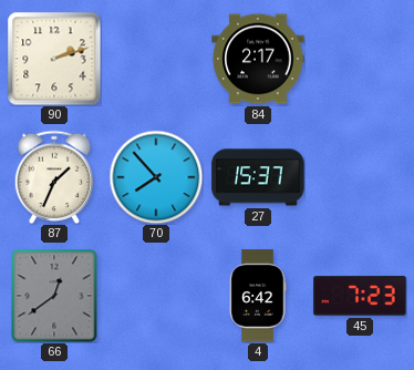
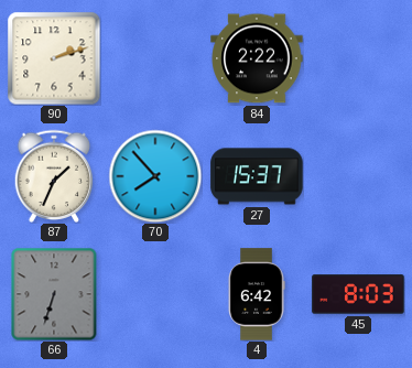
84: 2:17 -> 2:22
66: 12:39 -> 6:33
45: 7:23 -> 8:03
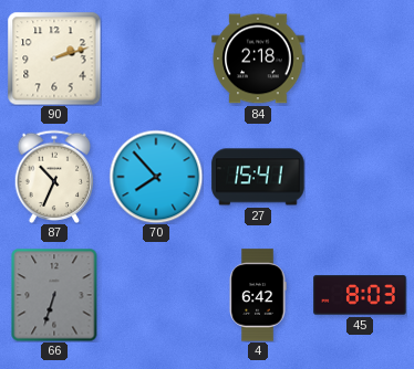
84: 2:22 -> 2:18
87: 1:34 -> 10:34
27: 15:37 -> 15:41
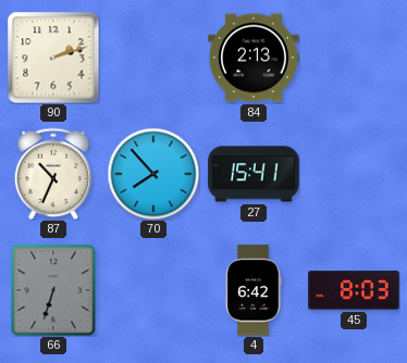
84: 2:18 -> 2:13
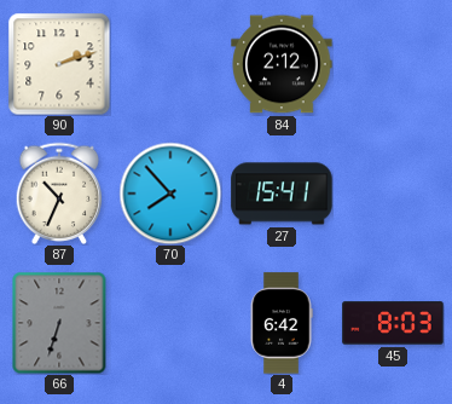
84: 2:13 -> 2:12
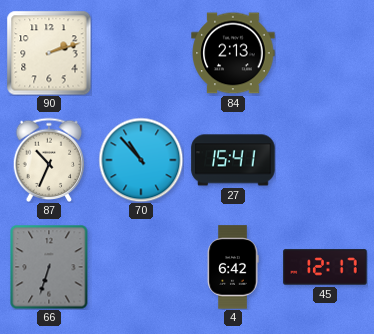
84: 2:12 -> 2:13
70: 7:53 -> 10:53
45: 8:03 -> 12:17
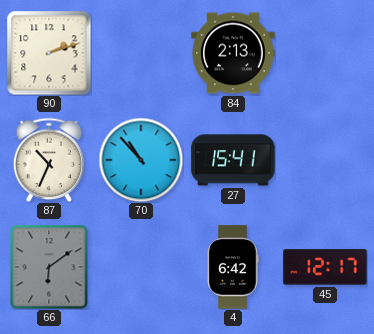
66: 6:33 -> 6:09
